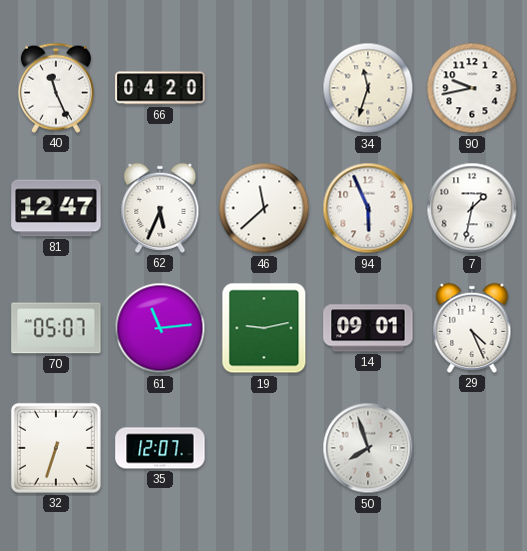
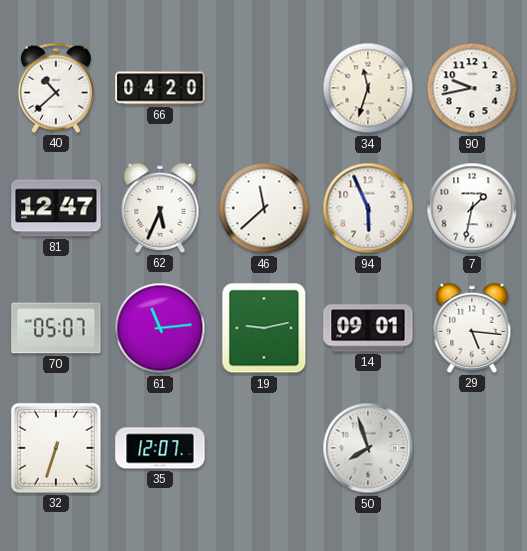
40: 11:26 -> 10:38
29: 4:26 -> 5:16
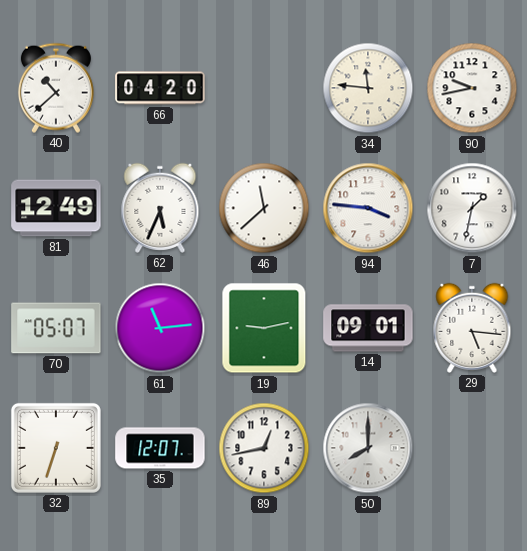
34: 11:33 -> 11:46
81: 12:47 -> 12:49
94: 5:56 -> 3:46
89: none -> 12:43
50: 7:57 -> 8:00
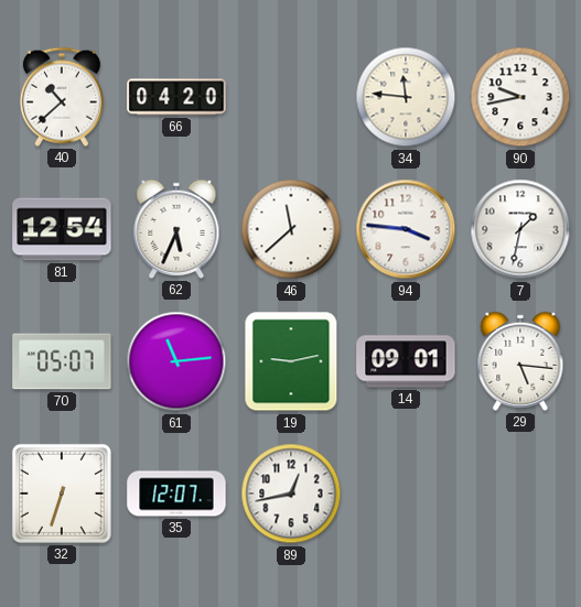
81: 12:49 -> 12:54
50: 8:00 -> none
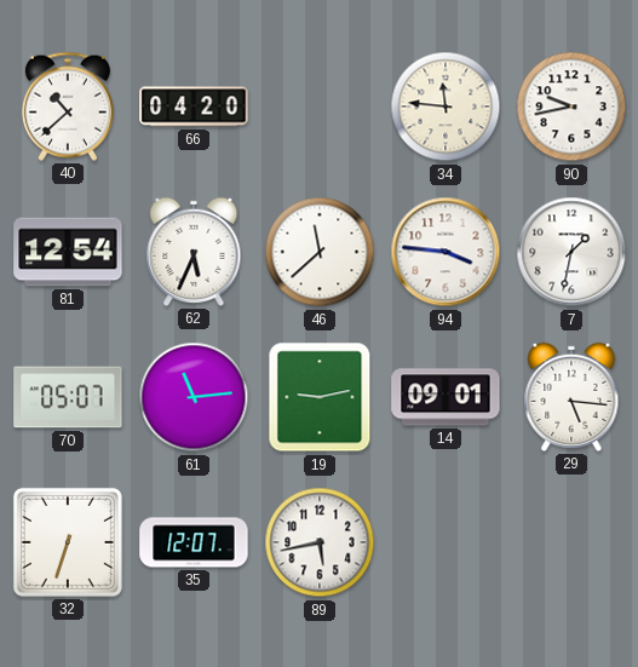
89: 12:43 -> 5:43
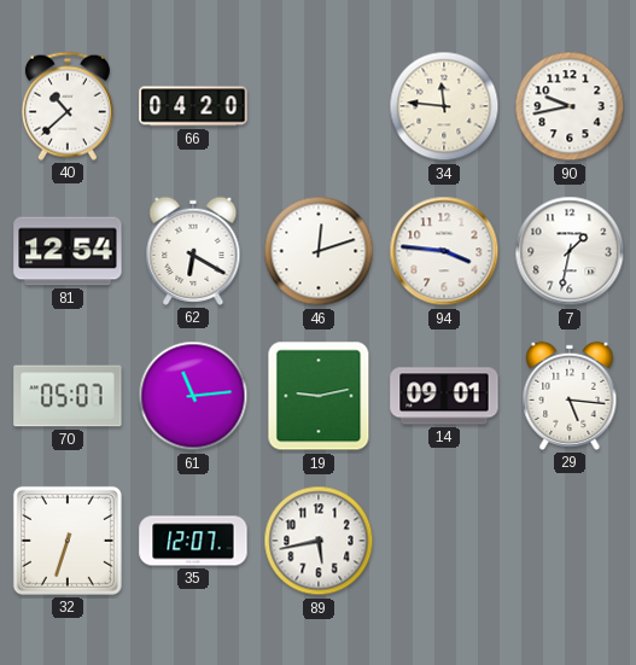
62: 5:34 -> 6:20
46: 11:38 -> 12:12
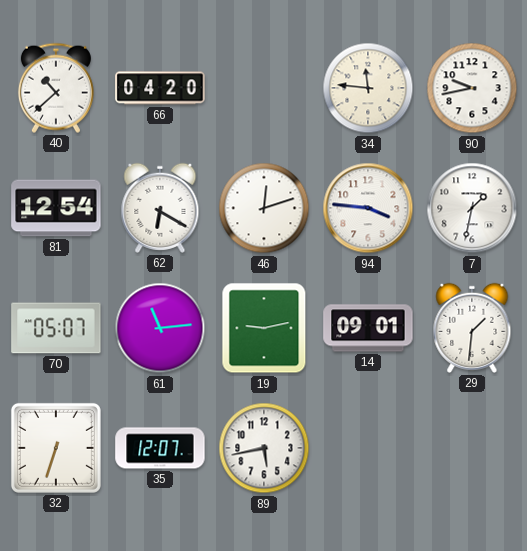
29: 5:16 -> 1:31
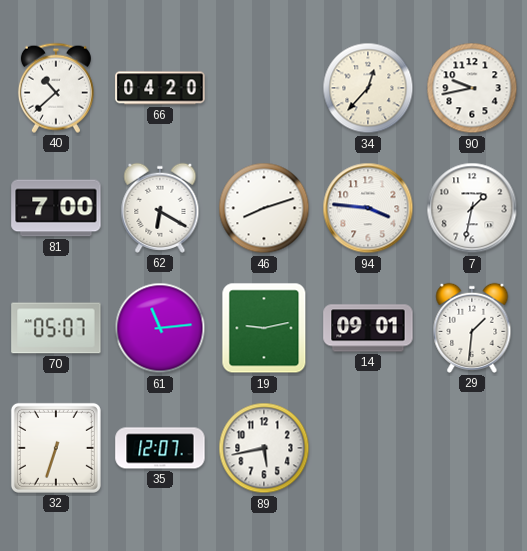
34: 11:46 -> 12:37
81: 12:54 -> 7:00
46: 12:12 -> 8:12
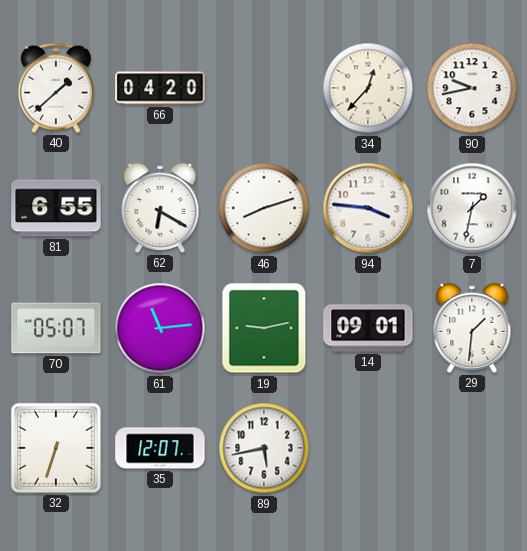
40: 10:38 -> 1:38
81: 7:00 -> 6:55
